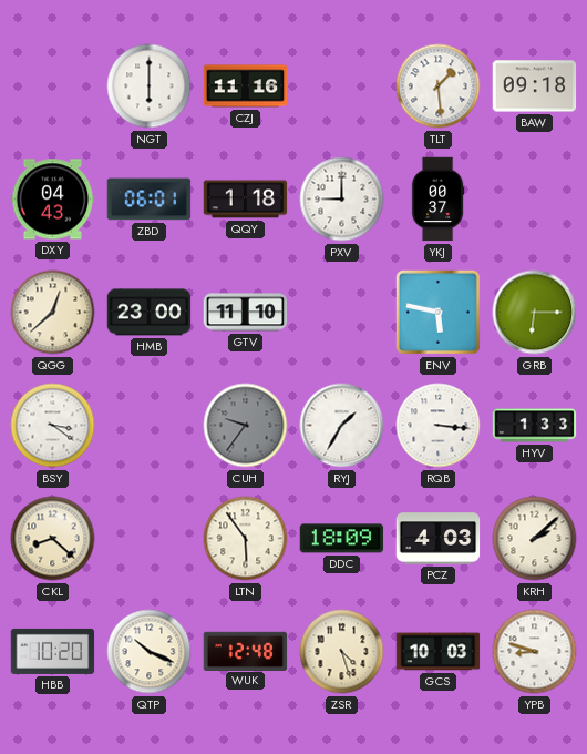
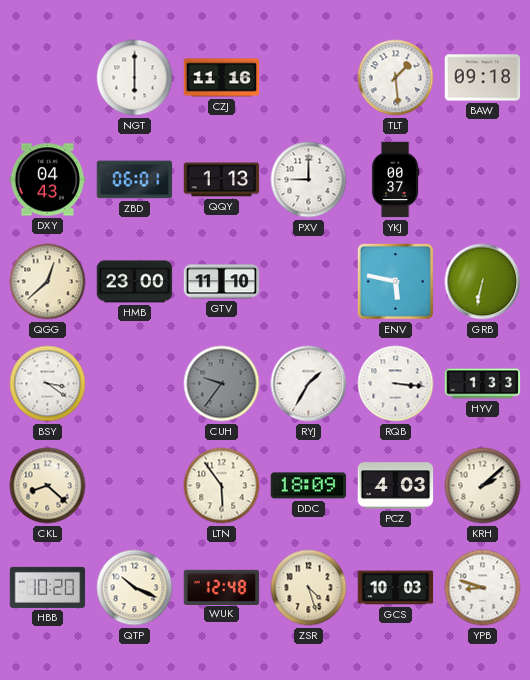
QQY: 1:18 -> 1:13
GRB: 6:15 -> 6:32
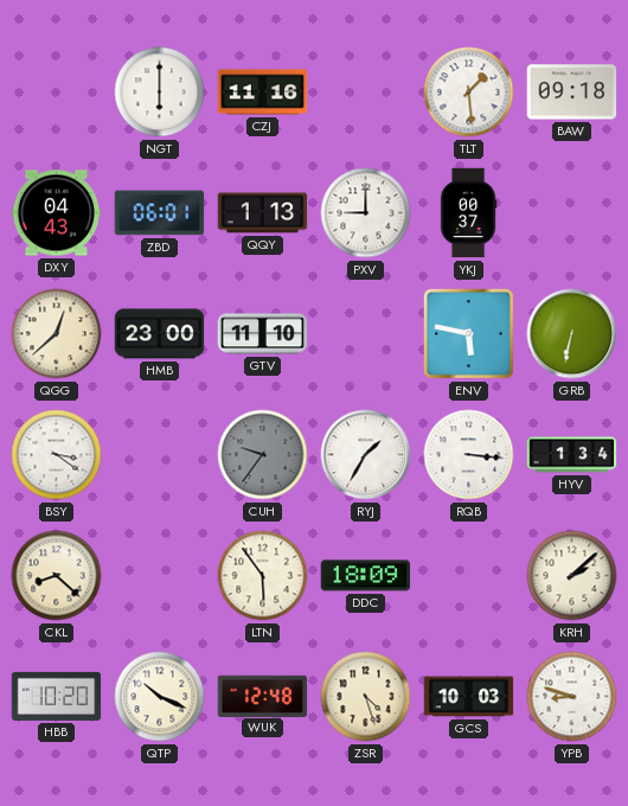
HYV: 1:33 -> 1:34
PCZ: 4:03 -> none
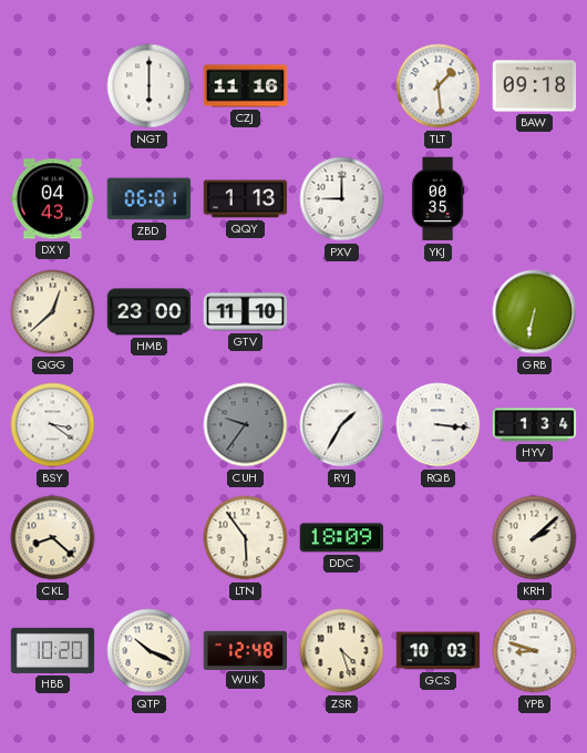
YKJ: 00:37 -> 00:35
ENV: 5:47 -> none
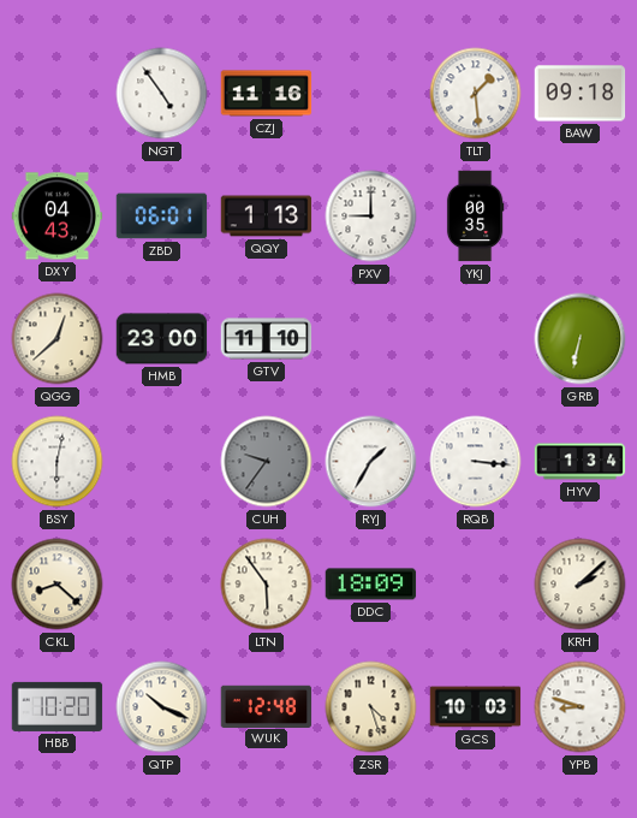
NGT: 6:00 -> 4:54
BSY: 3:21 -> 6:02
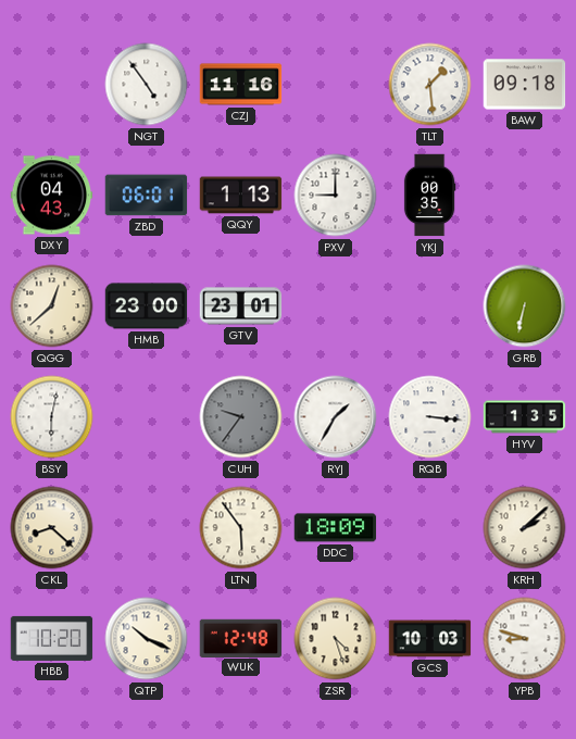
GTV: 11:10 -> 23:01
HYV: 1:34 -> 1:35
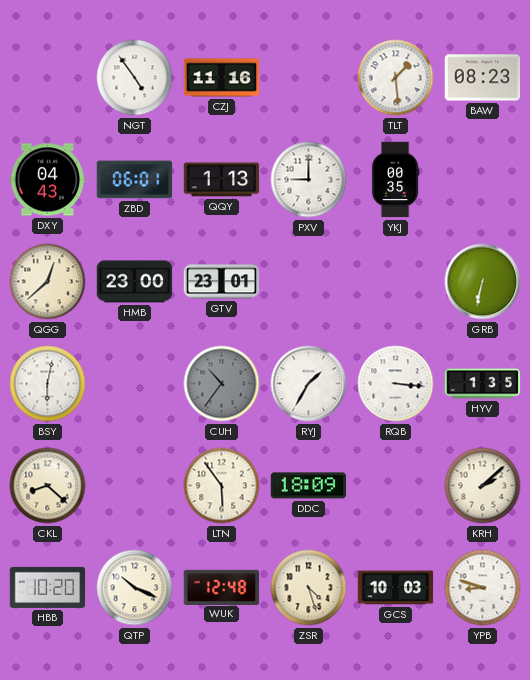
BAW: 09:18 -> 08:23
CUH: 9:36 -> 10:36
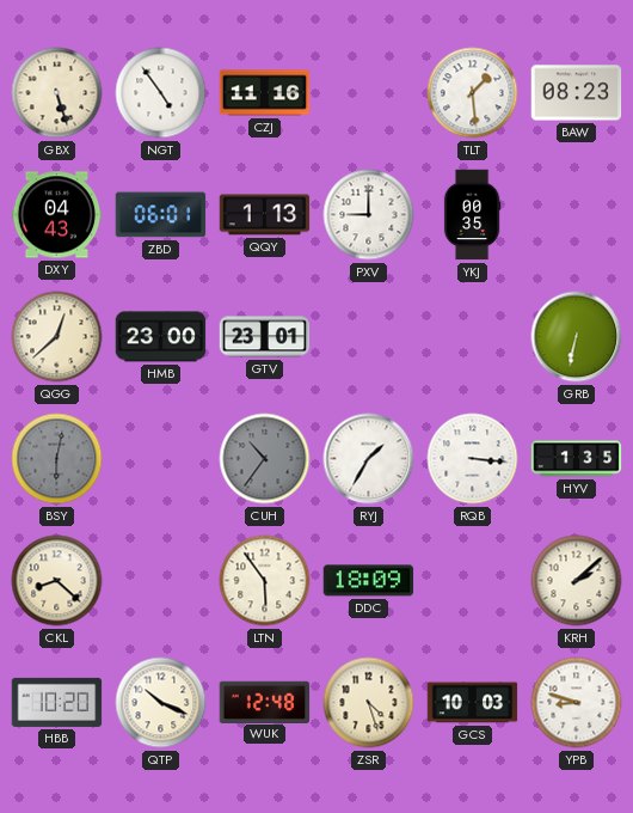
GBX: none -> 5:27
BSY dial: white -> grey
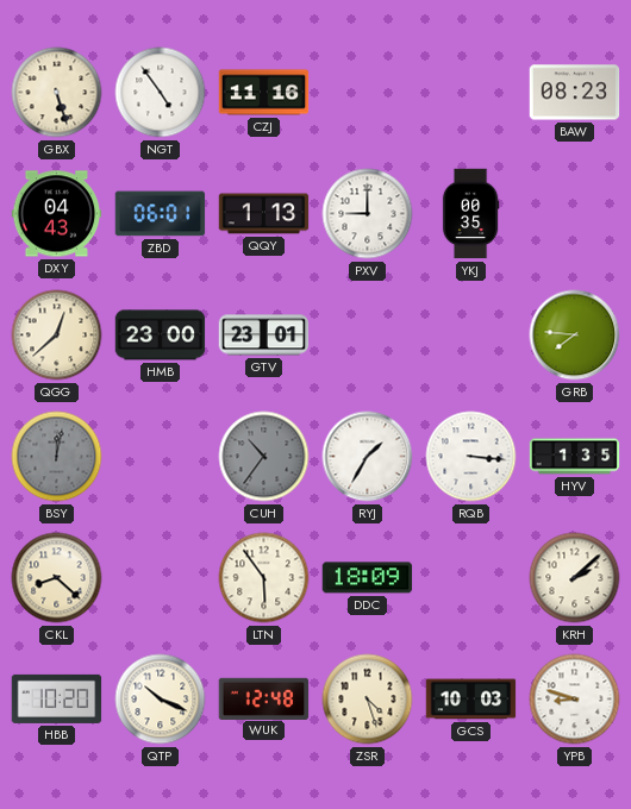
TLT: 1:29 -> none
GRB: 6:32 -> 7:46
BSY: 6:02 -> 12:02
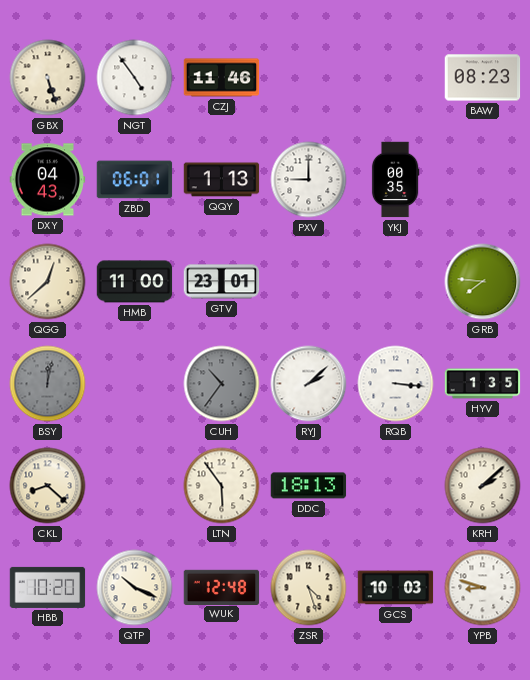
CZJ: 11:16 -> 11:46
HMB: 23:00 -> 11:00
RYJ: 1:35 -> 2:08
DDC: 18:09 -> 18:13
